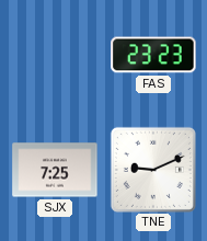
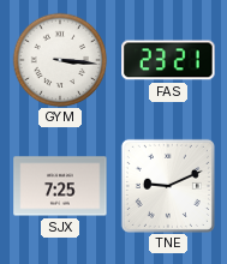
GYM: none -> 3:16
FAS: 23:23 -> 23:21
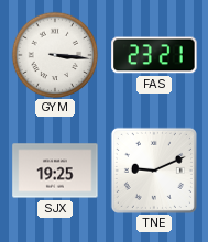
SJX: 7:25 -> 19:25
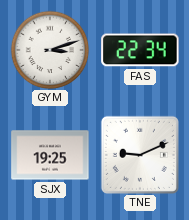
GYM: 3:16 -> 3:12
FAS: 23:21 -> 22:34
